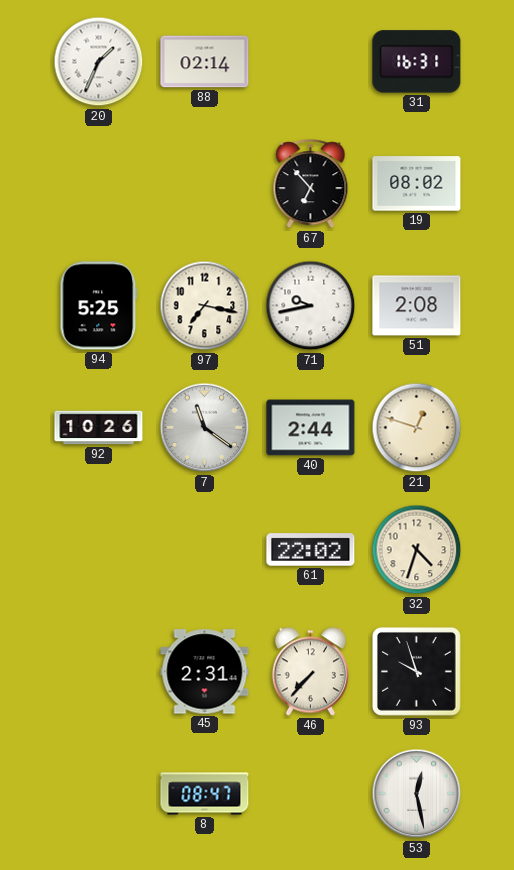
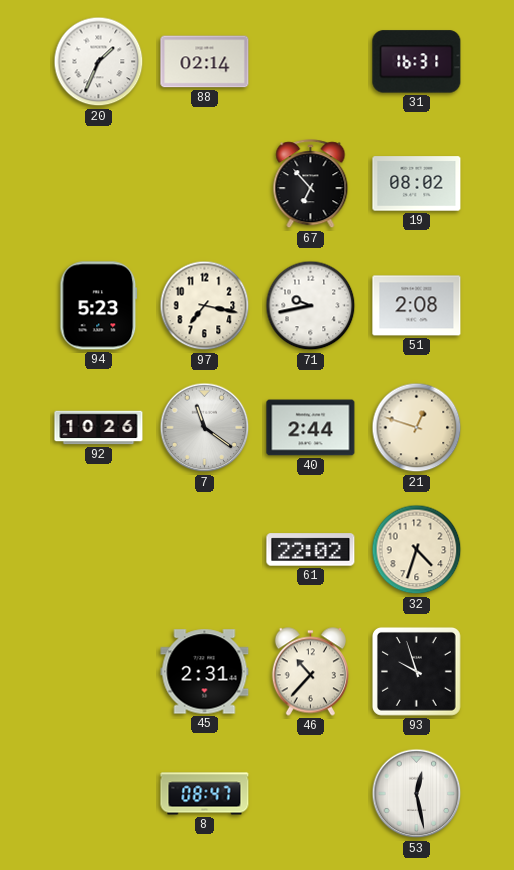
94: 5:25 -> 5:23
46: 7:37 -> 10:37
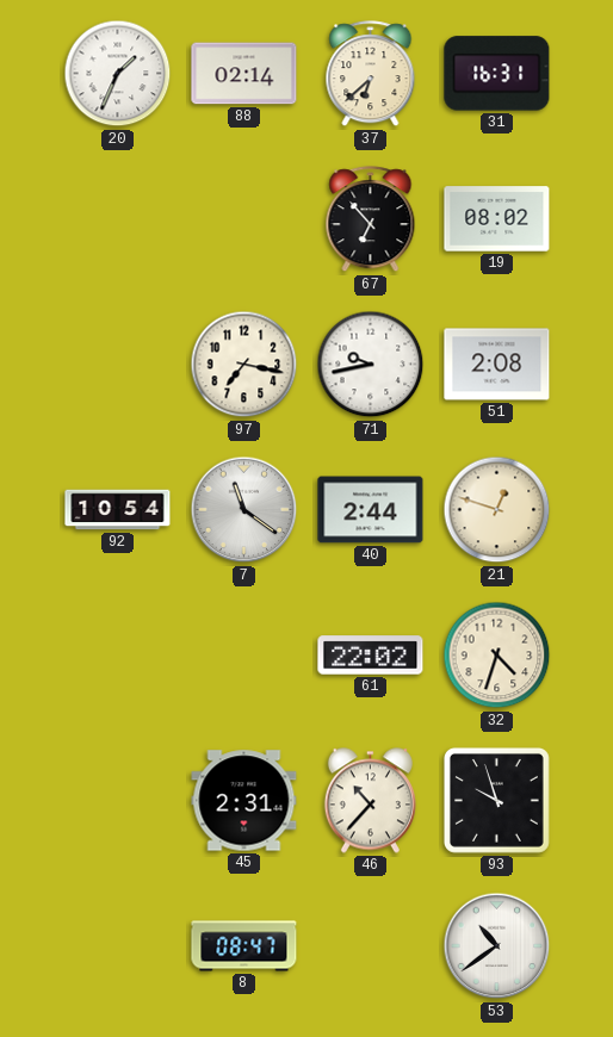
37: none -> 6:38
94: 5:23 -> none
92: 10:26 -> 10:54
53: 12:28 -> 10:39
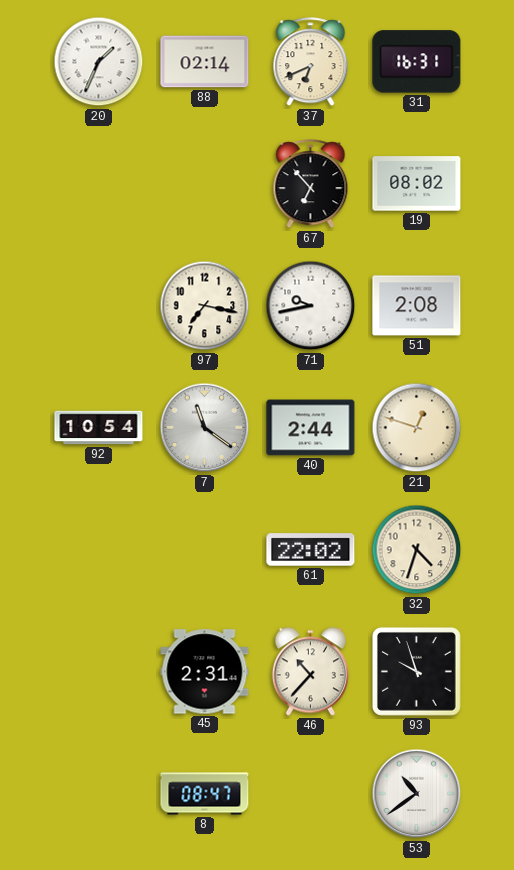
37: 6:38 -> 6:41
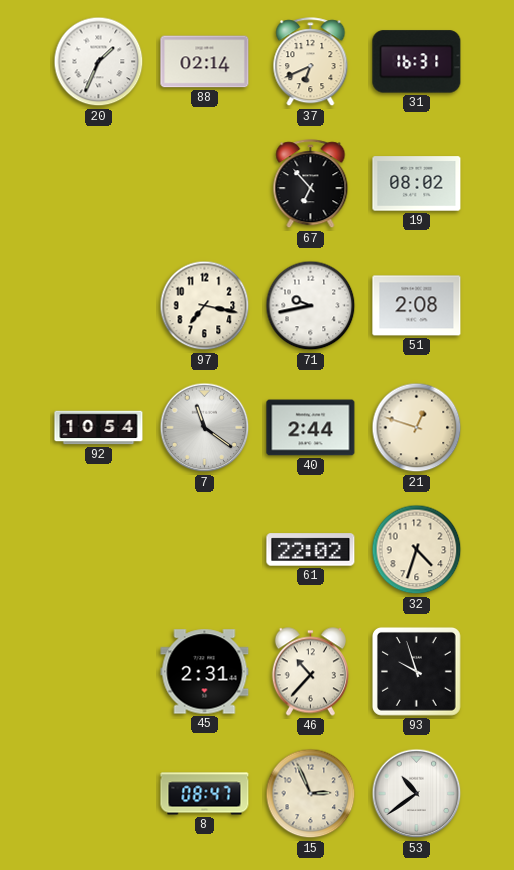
15: none -> 2:56
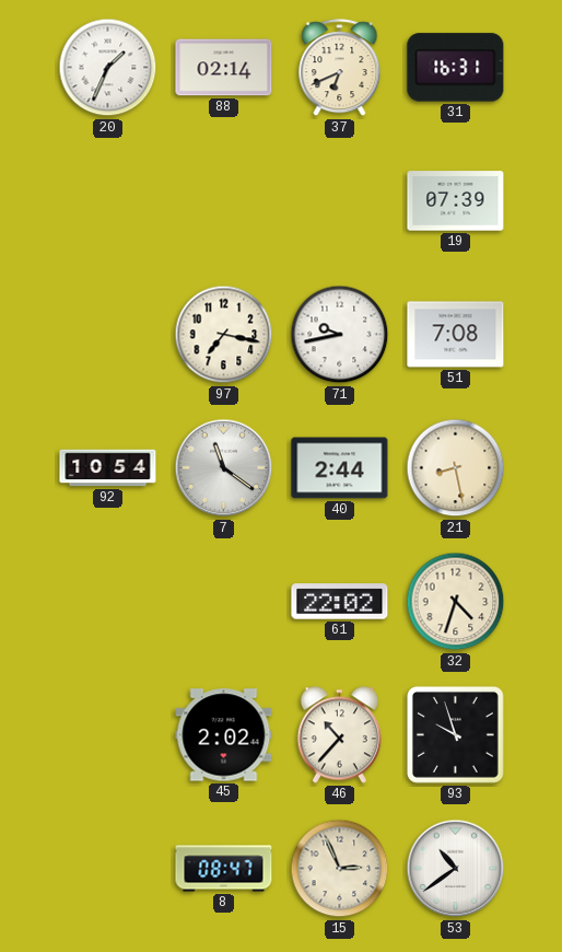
67: 6:53 -> none
19: 08:02 -> 07:39
51: 2:08 -> 7:08
21: 12:48 -> 8:28
45: 2:31 -> 2:02
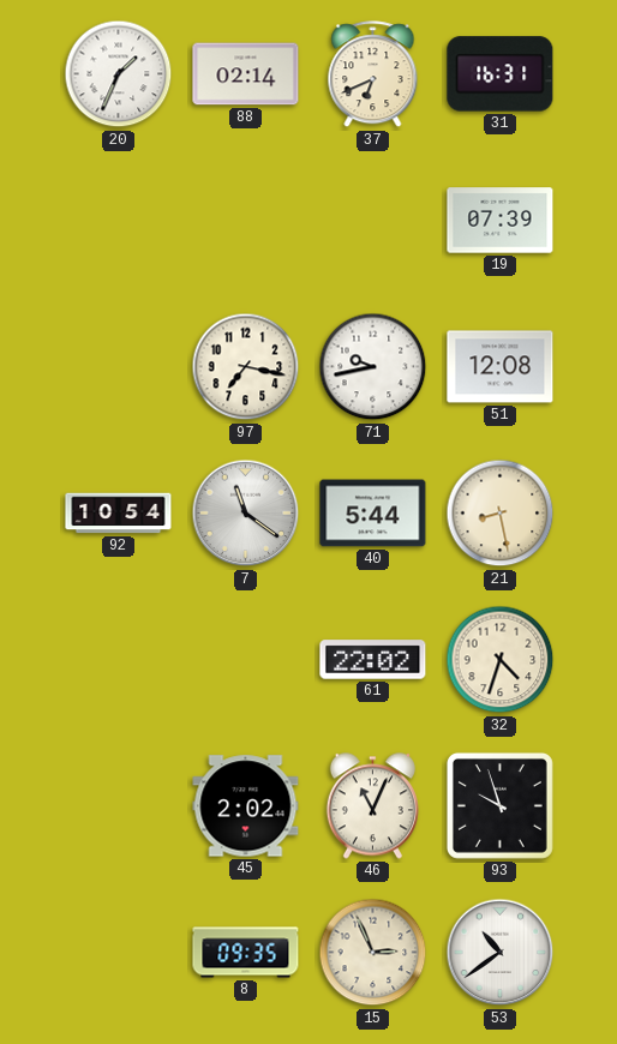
51: 7:08 -> 12:08
40: 2:44 -> 5:44
46: 10:37 -> 11:04
8: 08:47 -> 09:35
